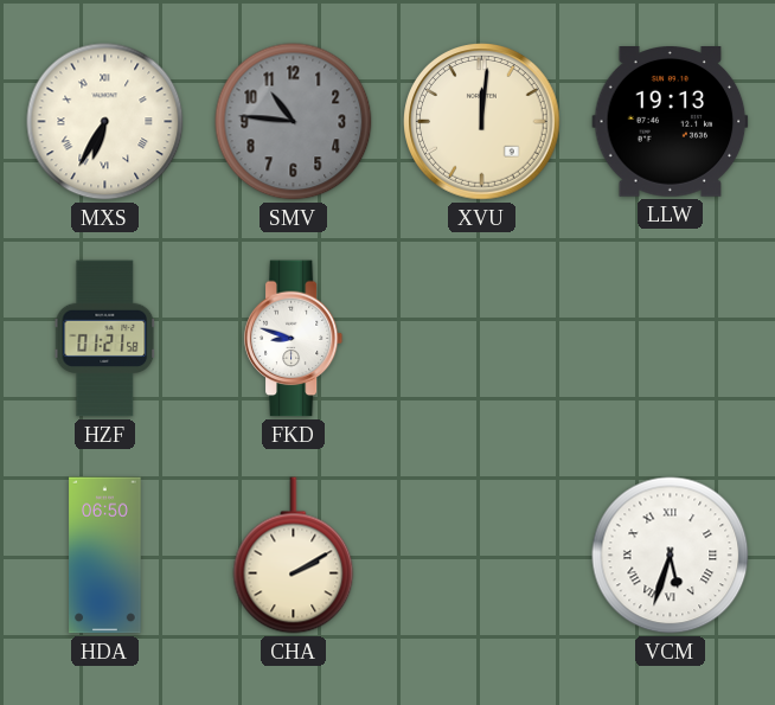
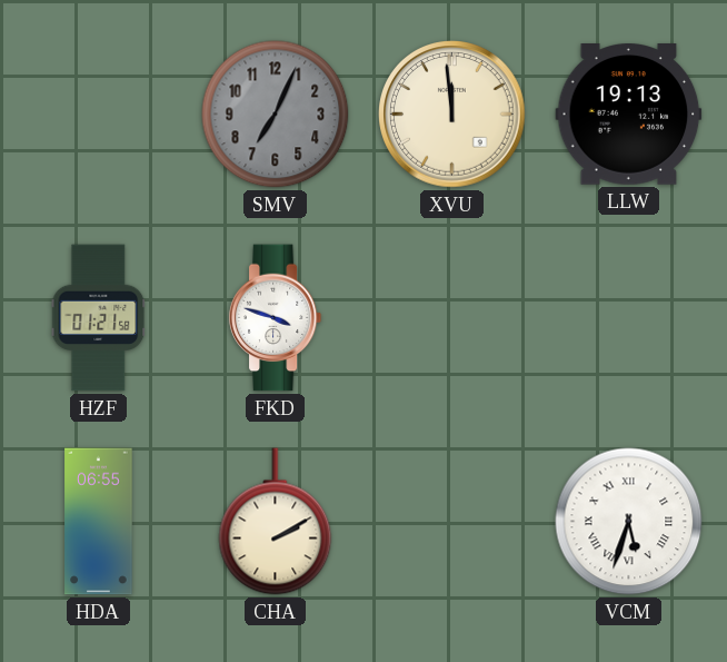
MXS: 6:35 -> none
SMV: 10:46 -> 7:04
XVU: 12:01 -> 11:59
FKD: 8:48 -> 3:48
HDA: 06:50 -> 06:55
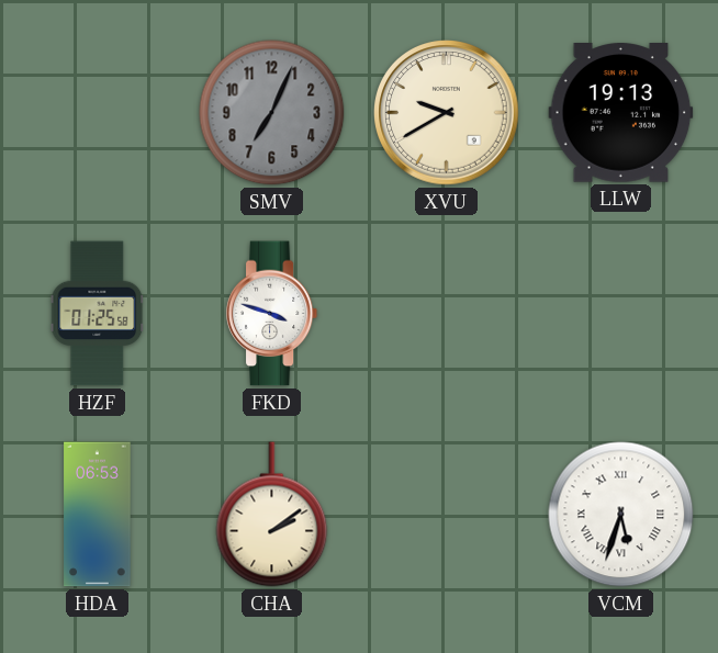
XVU: 11:59 -> 9:40
HZF: 01:21 -> 01:25
HDA: 06:55 -> 06:53
CHA: 2:10 -> 2:09
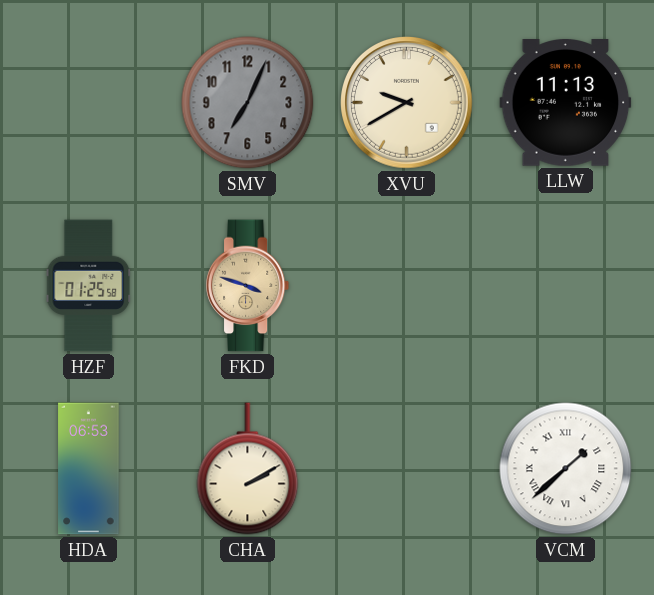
LLW: 19:13 -> 11:13
FKD dial: white -> champagne
CHA: 2:09 -> 2:10
VCM: 5:33 -> 1:38
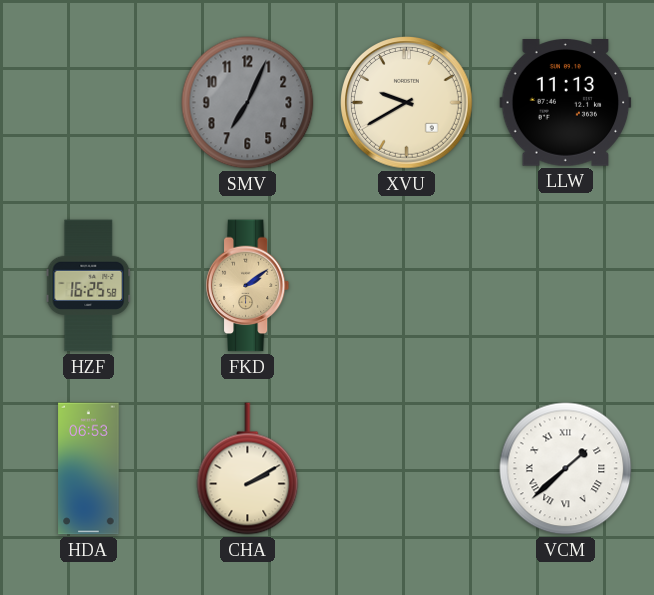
HZF: 01:25 -> 16:25
FKD: 3:48 -> 2:09
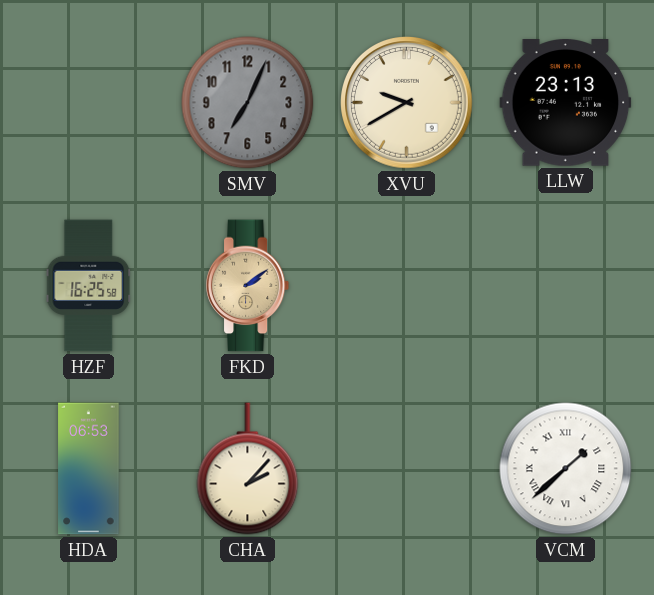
LLW: 11:13 -> 23:13
CHA: 2:10 -> 2:07
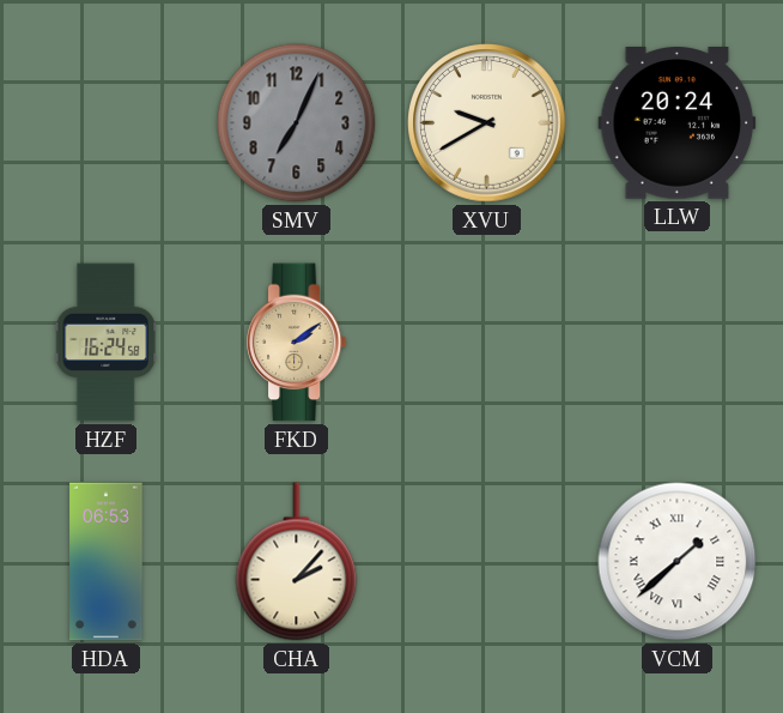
LLW: 23:13 -> 20:24
HZF: 16:25 -> 16:24
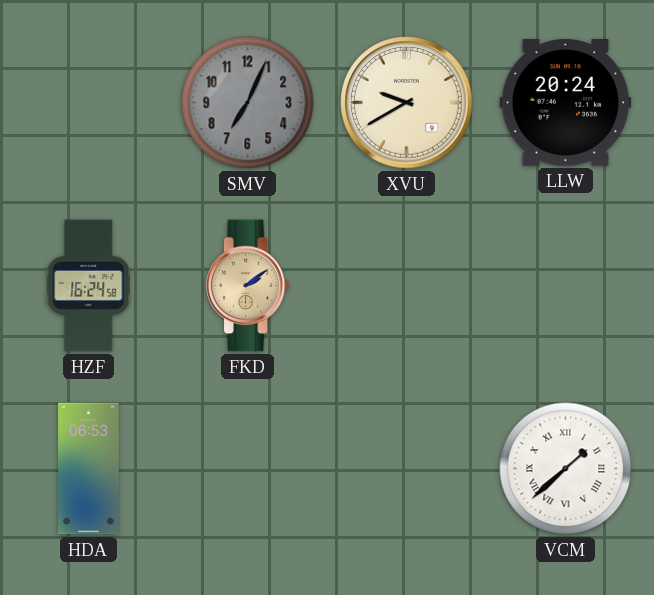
CHA: 2:07 -> none
